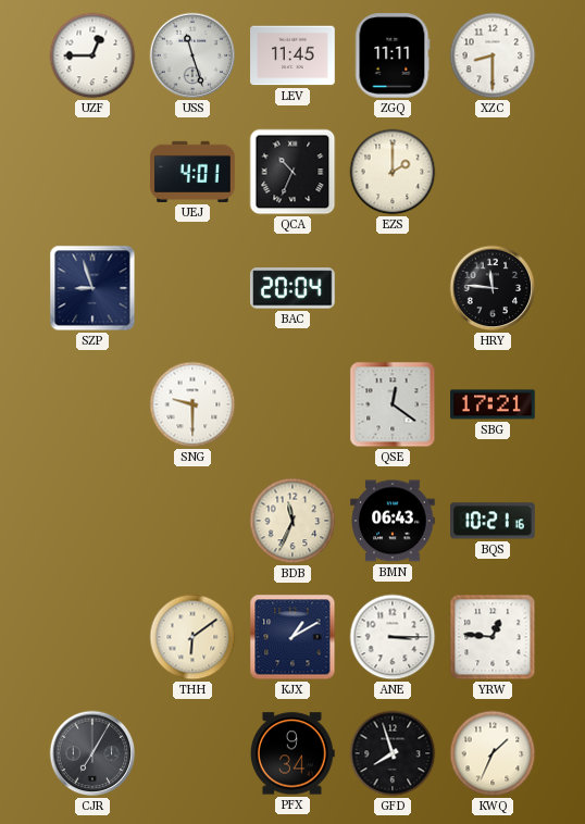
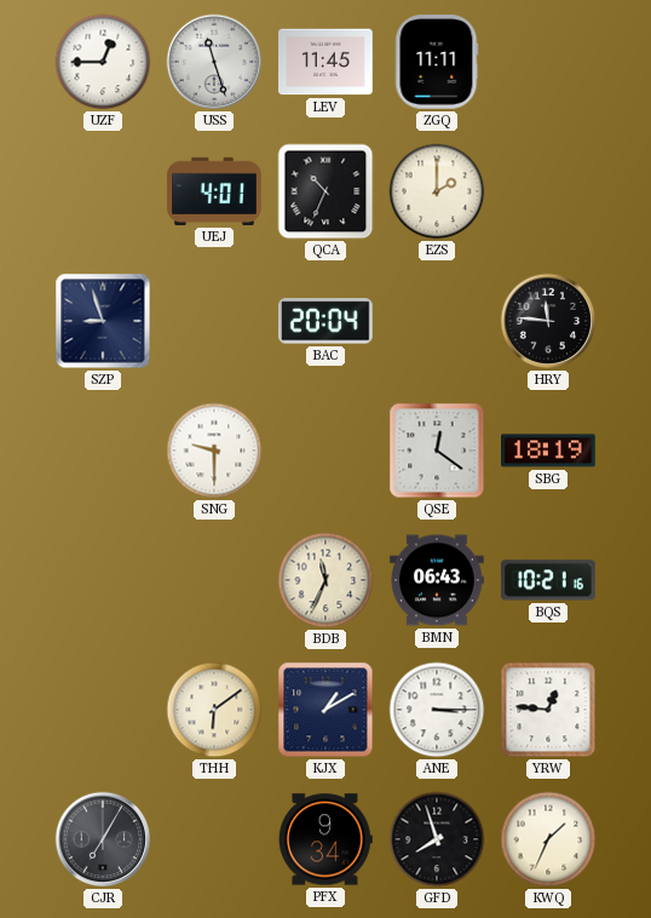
XZC: 8:30 -> none
SBG: 17:21 -> 18:19
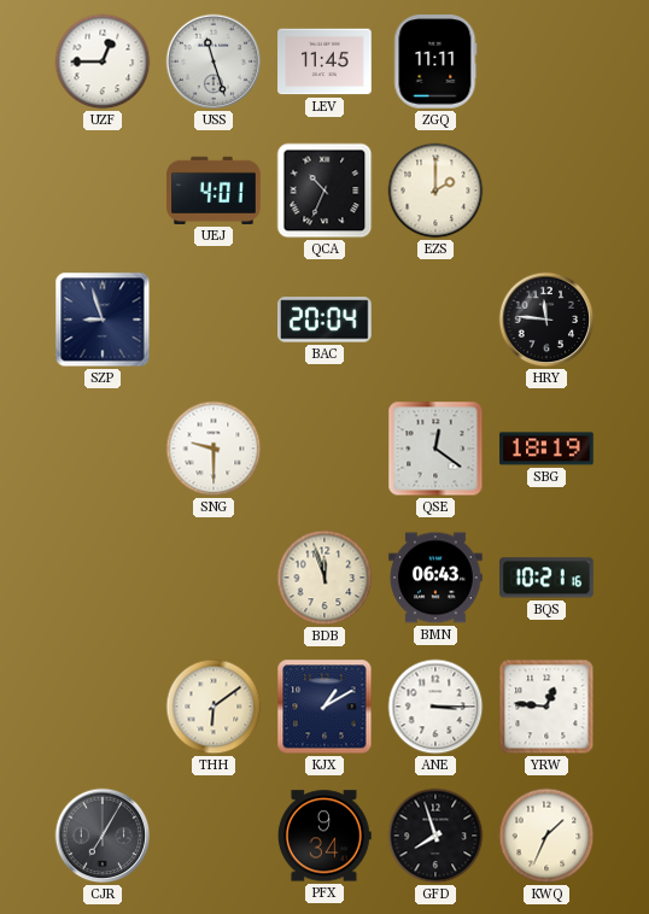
BDB: 11:34 -> 11:57
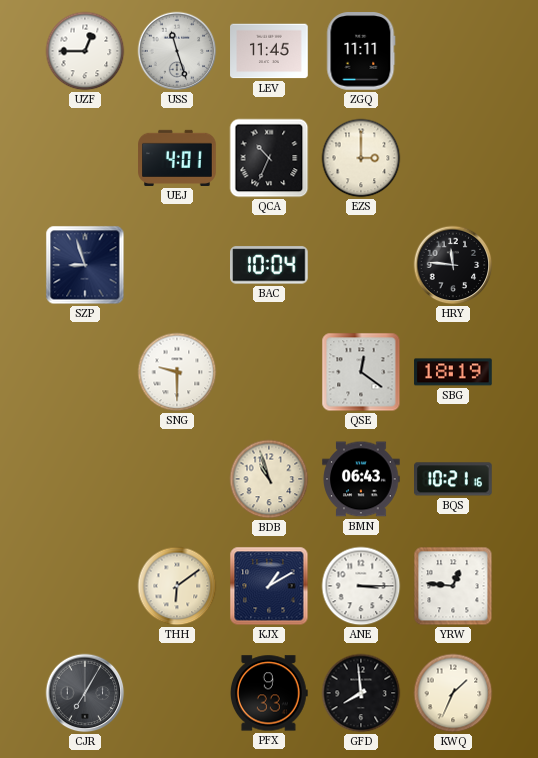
EZS: 2:00 -> 3:00
BAC: 20:04 -> 10:04
BDB: 11:57 -> 10:57
PFX: 9:34 -> 9:33
GFD: 7:57 -> 7:59
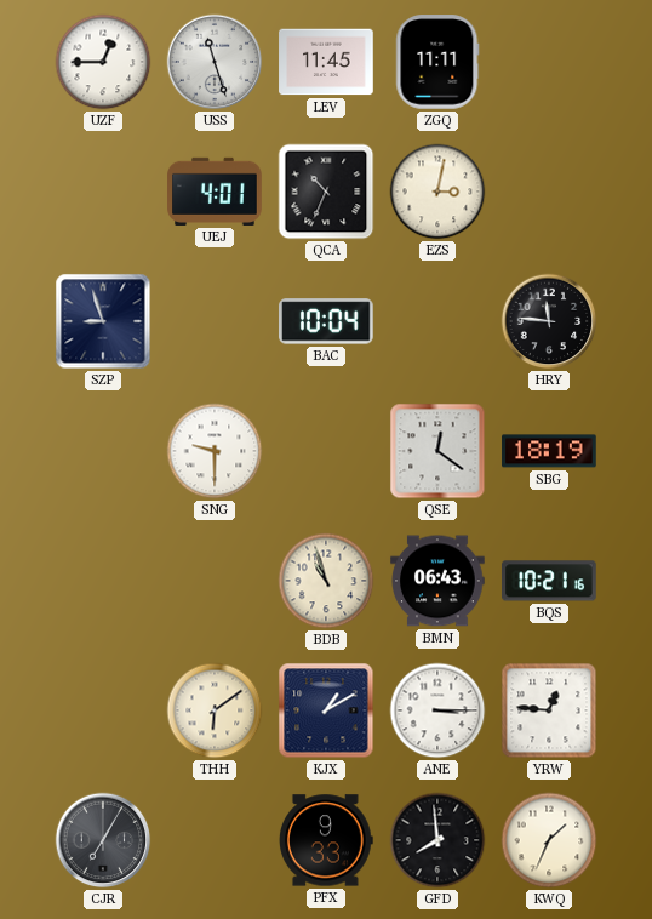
EZS: 3:00 -> 3:02
